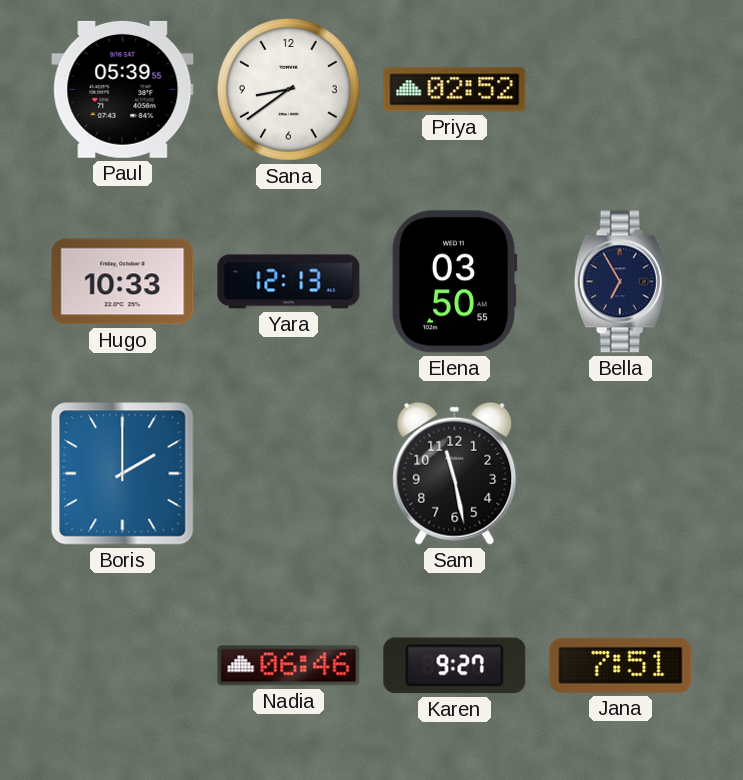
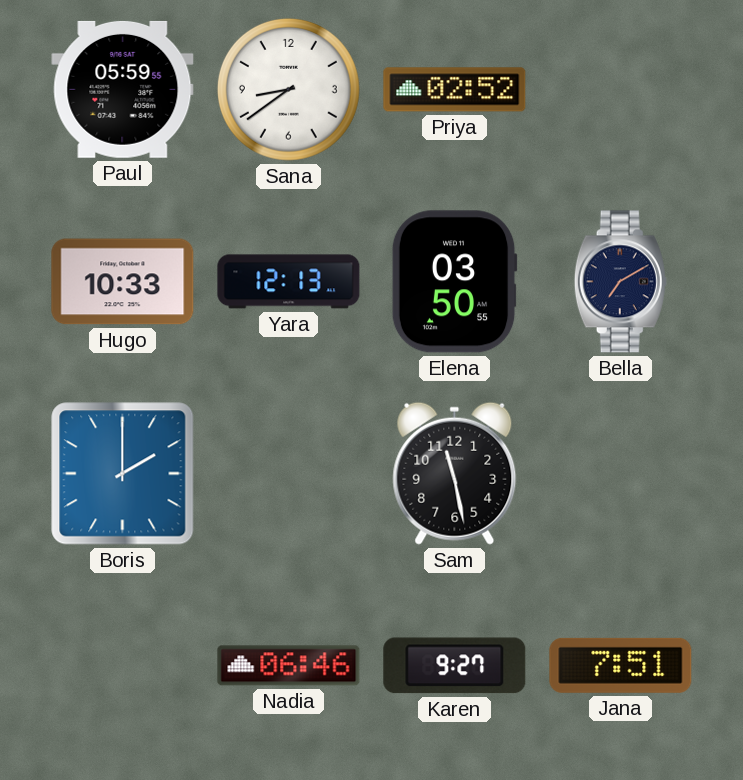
Paul: 05:39 -> 05:59
Bella: 6:55 -> 7:10
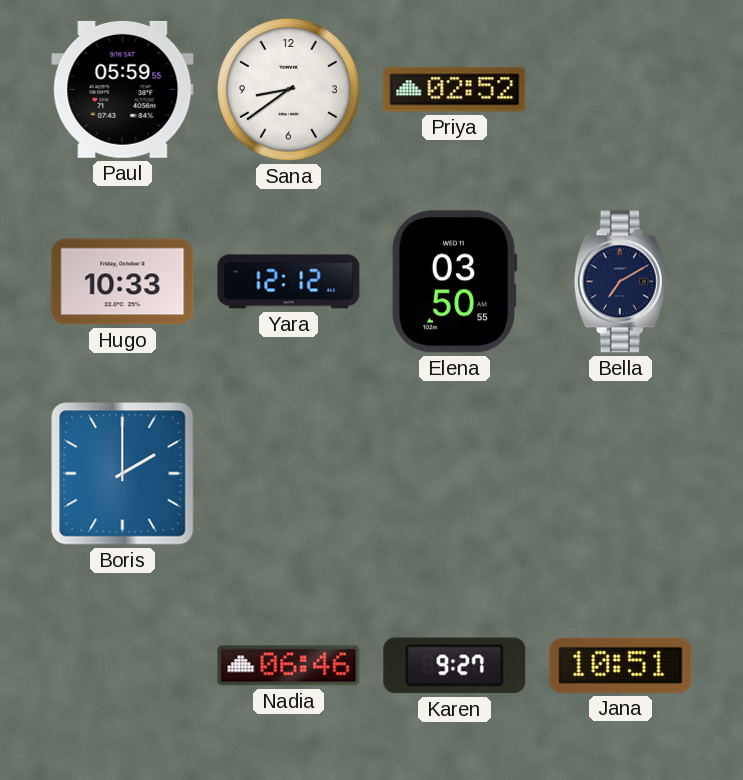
Yara: 12:13 -> 12:12
Sam: 11:28 -> none
Jana: 7:51 -> 10:51
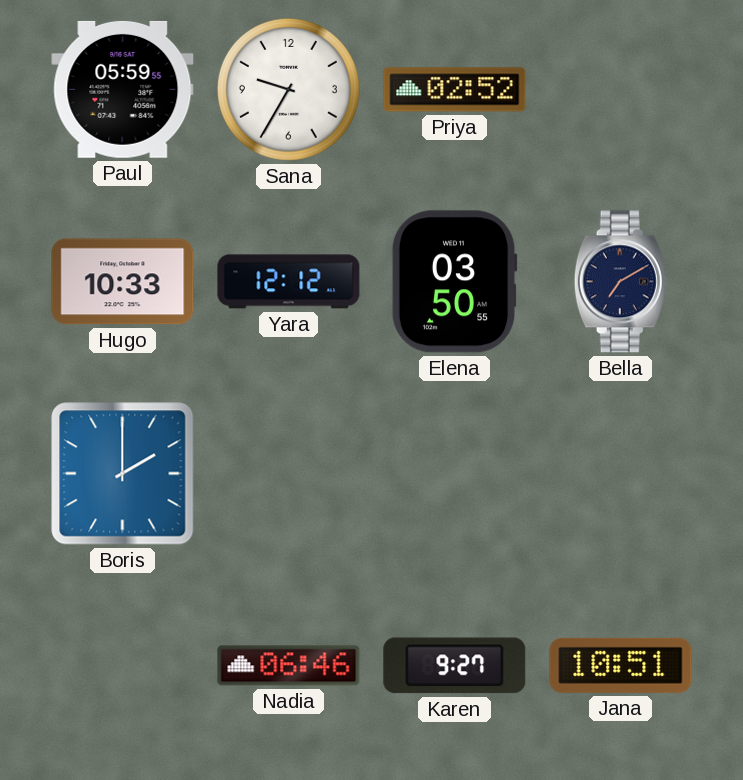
Sana: 8:39 -> 9:35
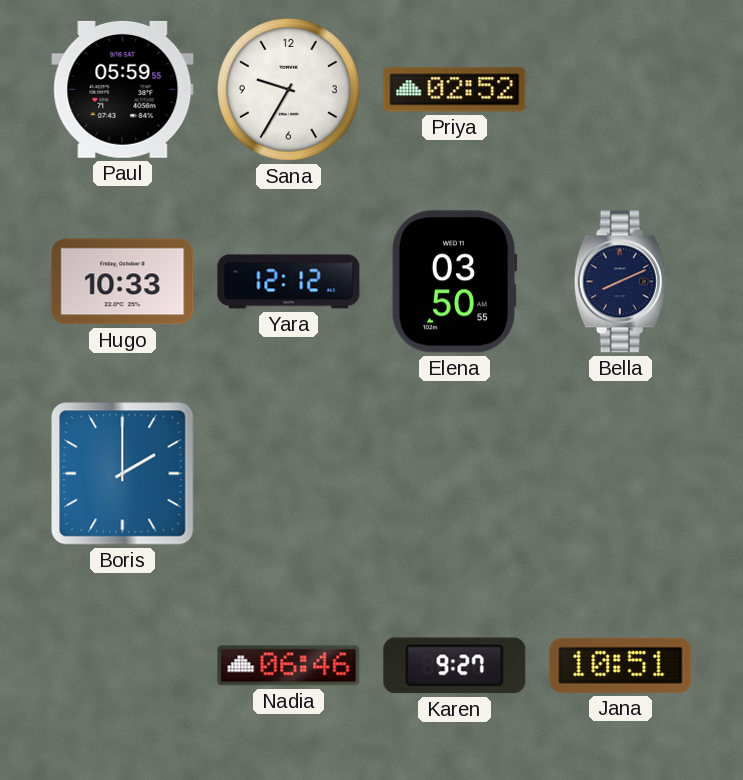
Bella: 7:10 -> 8:11
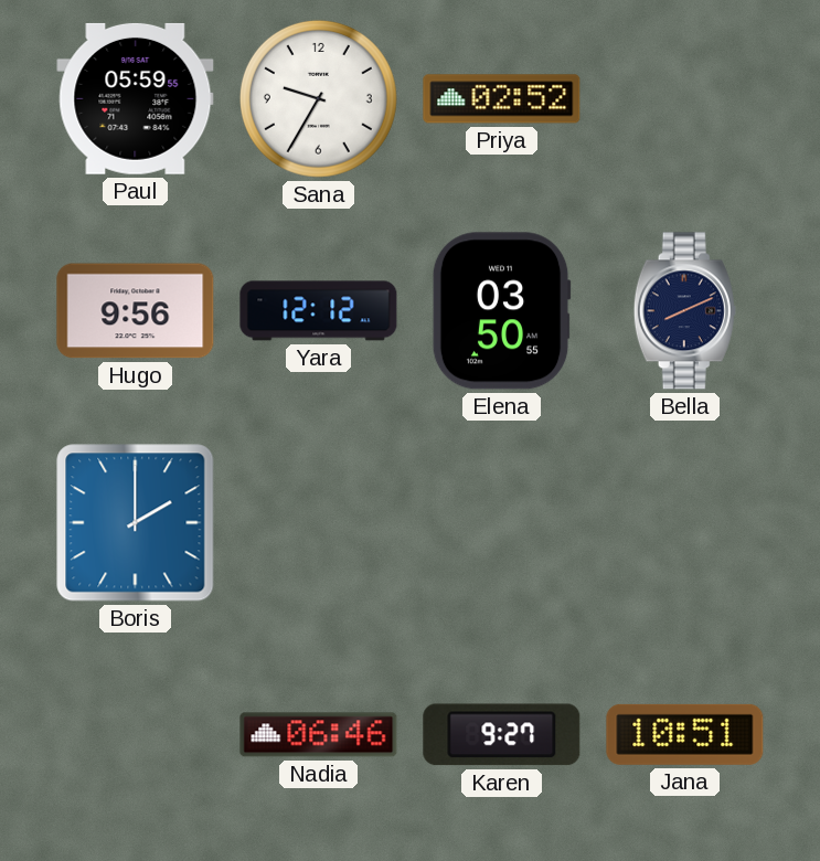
Hugo: 10:33 -> 9:56
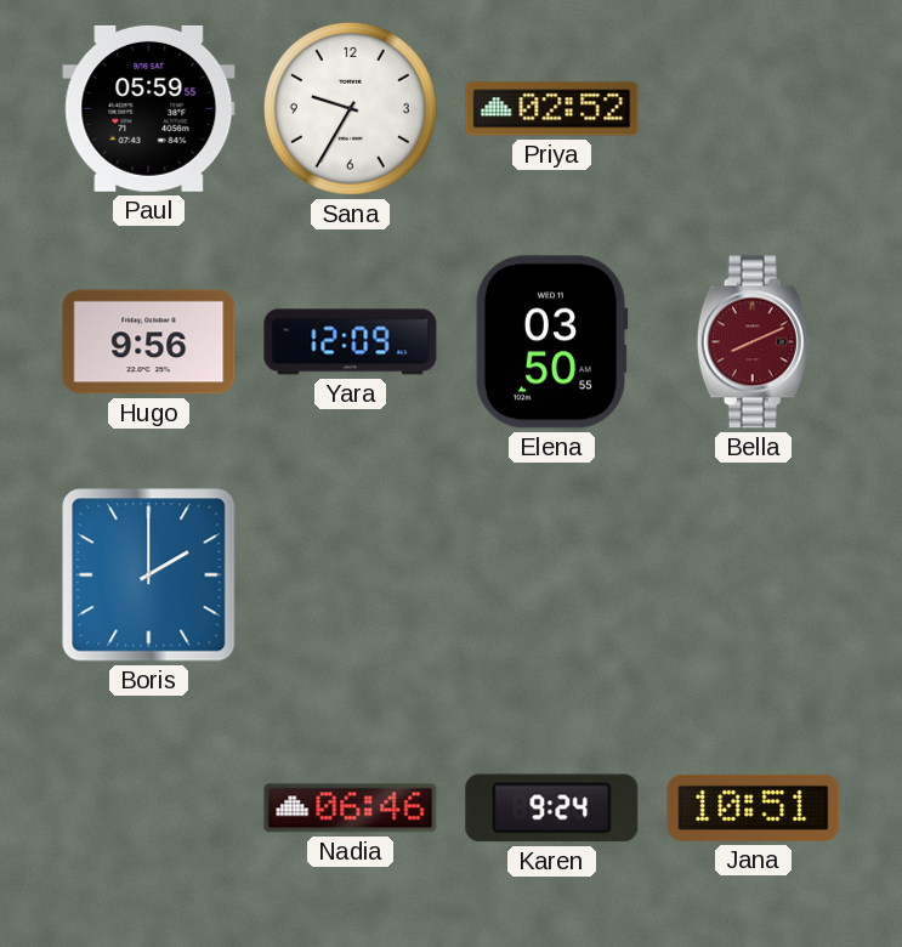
Yara: 12:12 -> 12:09
Bella dial: navy -> burgundy
Karen: 9:27 -> 9:24
